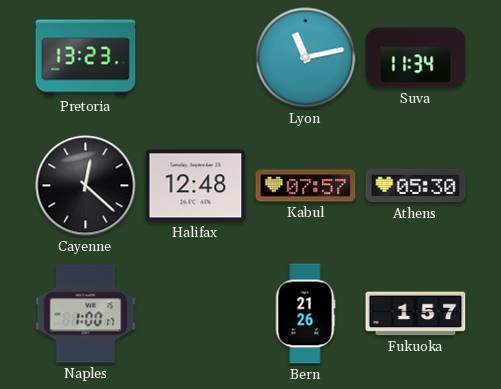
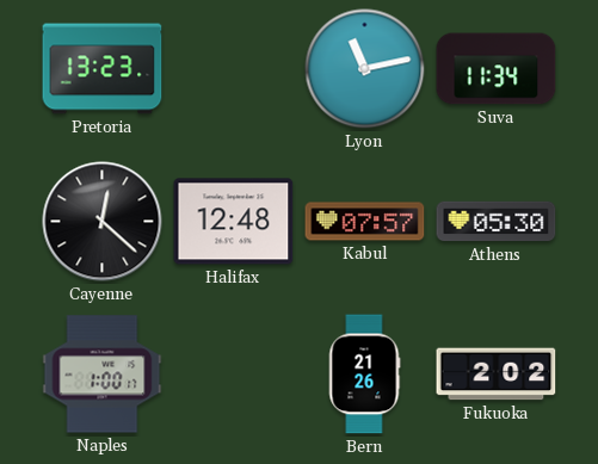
Fukuoka: 1:57 -> 2:02
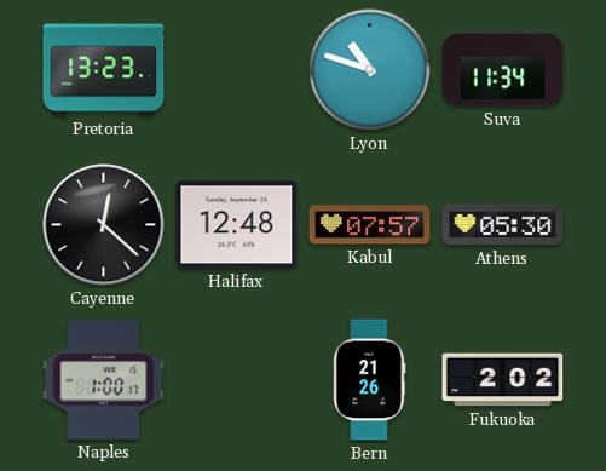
Lyon: 11:13 -> 10:48
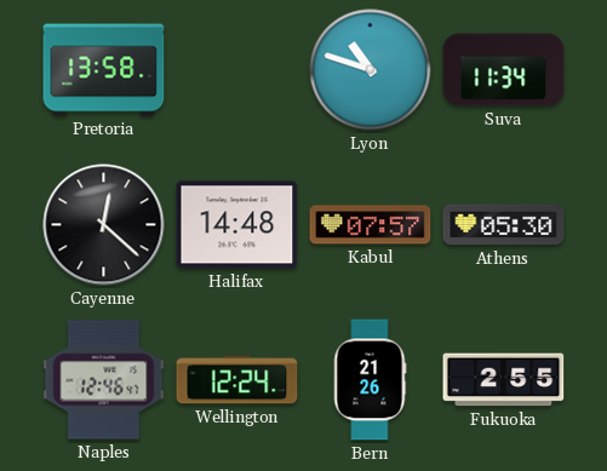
Pretoria: 13:23 -> 13:58
Halifax: 12:48 -> 14:48
Naples: 1:00 -> 12:46
Wellington: none -> 12:24
Fukuoka: 2:02 -> 2:55
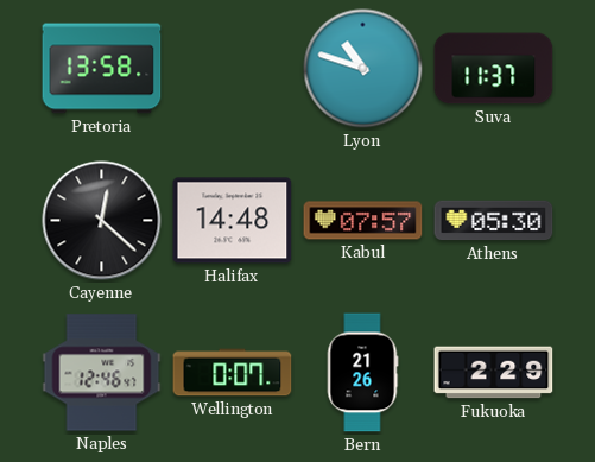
Suva: 11:34 -> 11:37
Wellington: 12:24 -> 0:07
Fukuoka: 2:55 -> 2:29
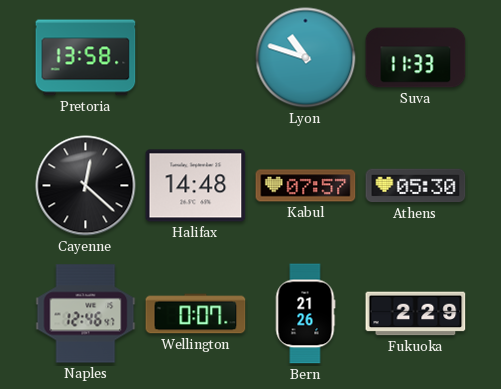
Suva: 11:37 -> 11:33
